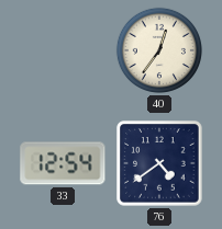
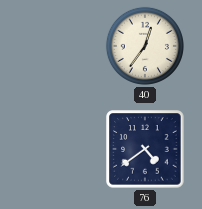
33: 12:54 -> none
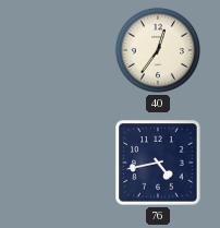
76: 4:39 -> 4:43
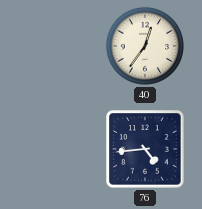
76: 4:43 -> 4:44
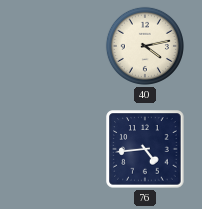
40: 12:36 -> 4:13
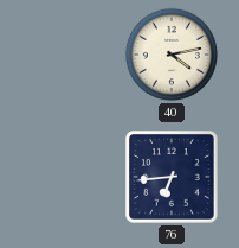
76: 4:44 -> 6:44
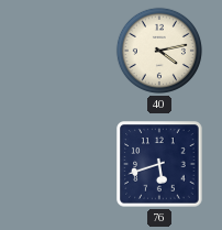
76: 6:44 -> 5:42
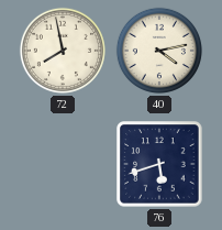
72: none -> 7:58
